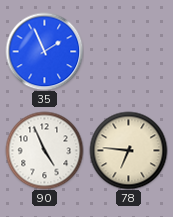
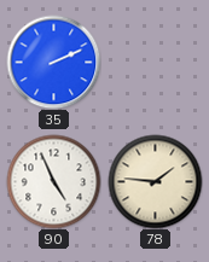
35: 1:56 -> 2:11
78: 6:46 -> 1:46
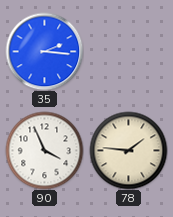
35: 2:11 -> 2:16
90: 4:56 -> 3:56
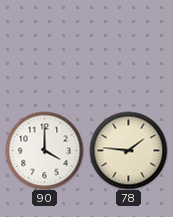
35: 2:16 -> none
90: 3:56 -> 4:00
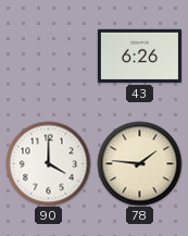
43: none -> 6:26
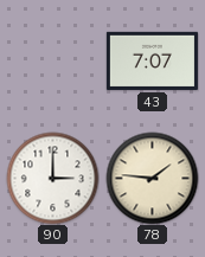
43: 6:26 -> 7:07
90: 4:00 -> 3:00
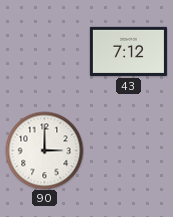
43: 7:07 -> 7:12
78: 1:46 -> none
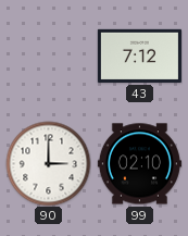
99: none -> 02:10
